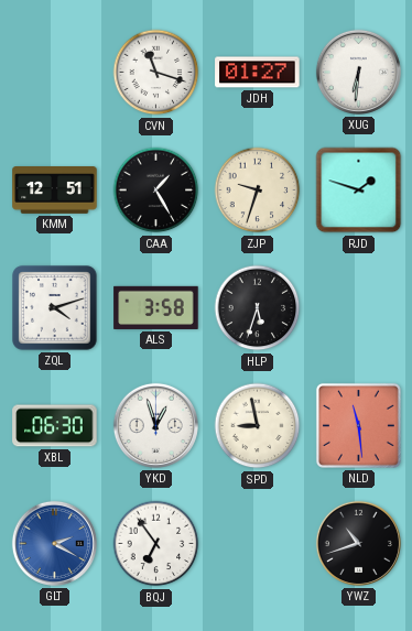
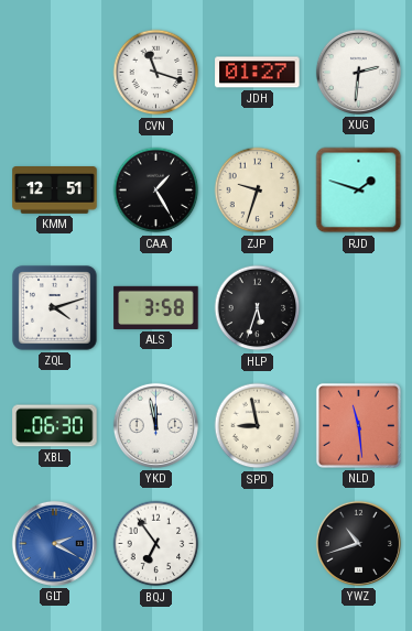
XUG: 6:31 -> 2:31
YKD: 12:57 -> 11:58
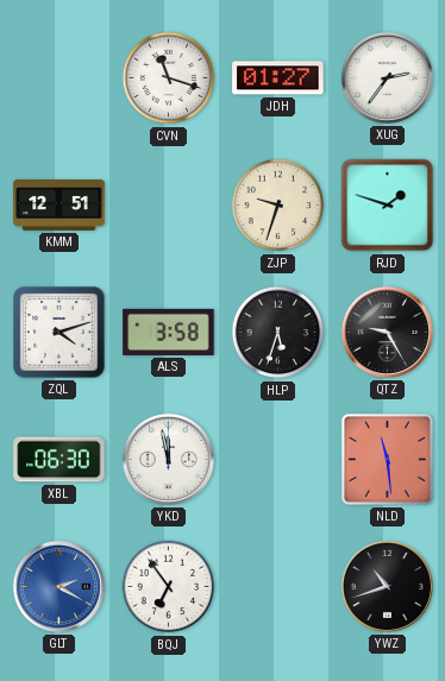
XUG: 2:31 -> 2:36
CAA: 1:25 -> none
QTZ: none -> 9:25
SPD: 8:58 -> none
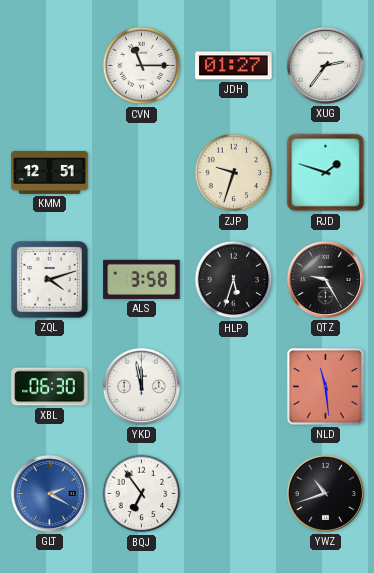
CVN: 11:18 -> 11:15
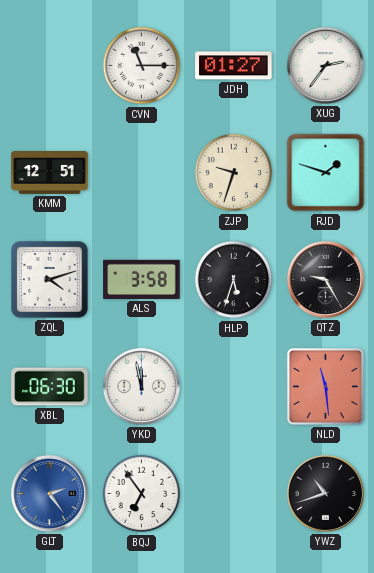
GLT: 2:20 -> 2:24
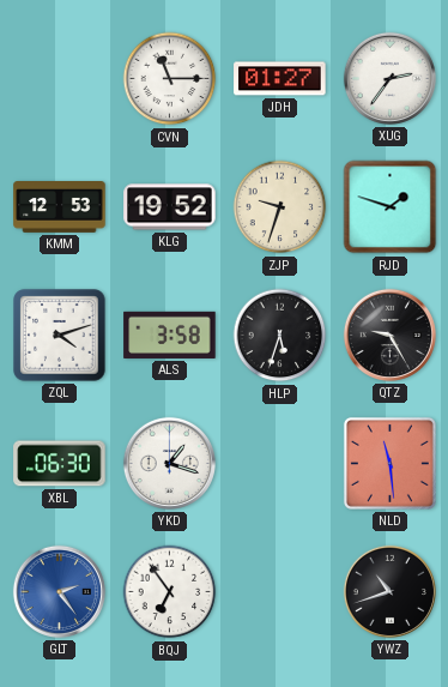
KMM: 12:51 -> 12:53
KLG: none -> 19:52
YKD: 11:58 -> 1:18
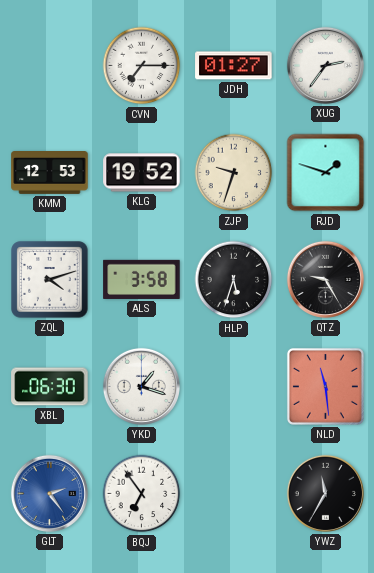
CVN: 11:15 -> 7:15
YWZ: 10:42 -> 11:35
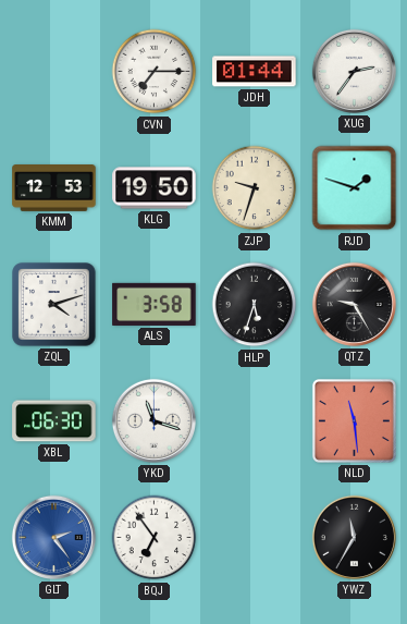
JDH: 01:27 -> 01:44
KLG: 19:52 -> 19:50
YKD: 1:18 -> 11:18
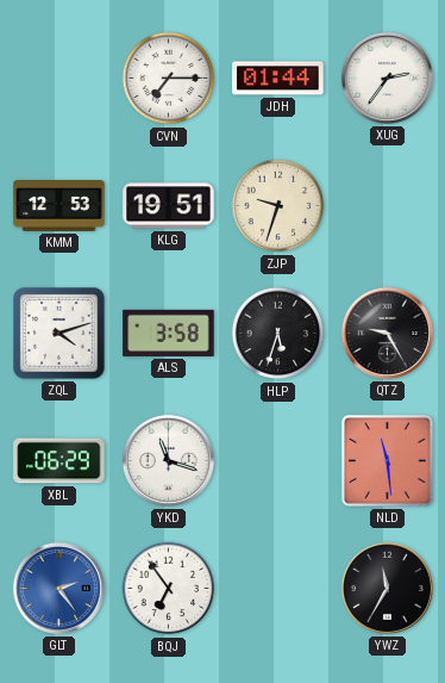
KLG: 19:50 -> 19:51
RJD: 1:48 -> none
XBL: 06:30 -> 06:29
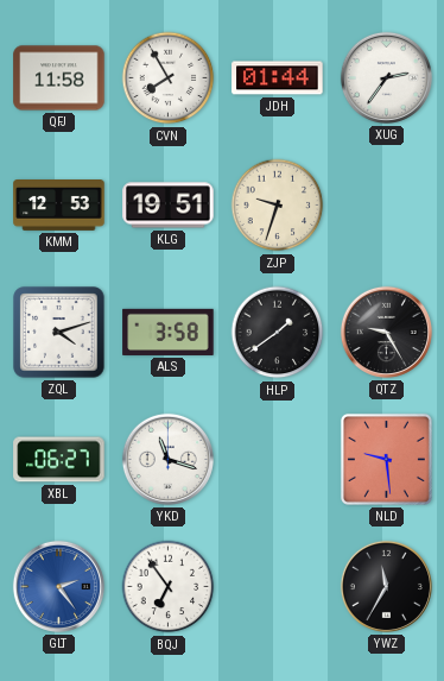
QFJ: none -> 11:58
CVN: 7:15 -> 7:55
HLP: 5:33 -> 1:39
XBL: 06:29 -> 06:27
NLD: 11:29 -> 9:29
